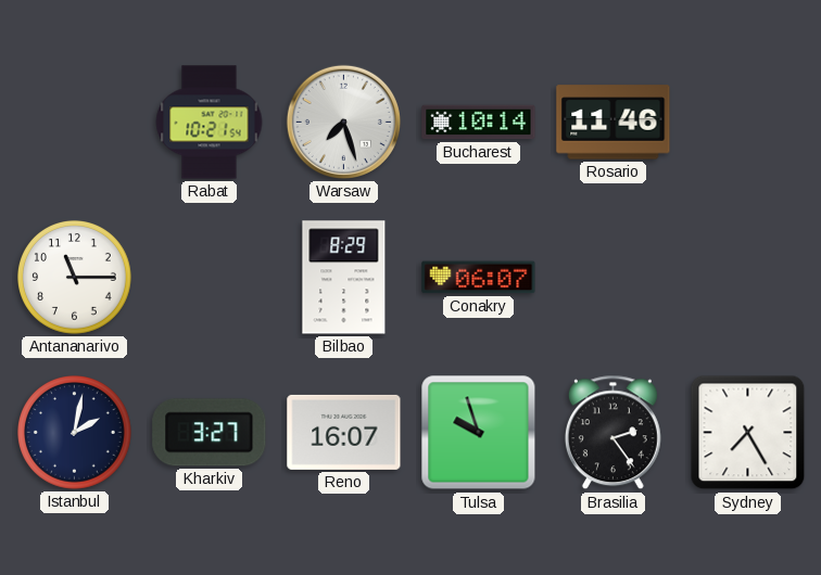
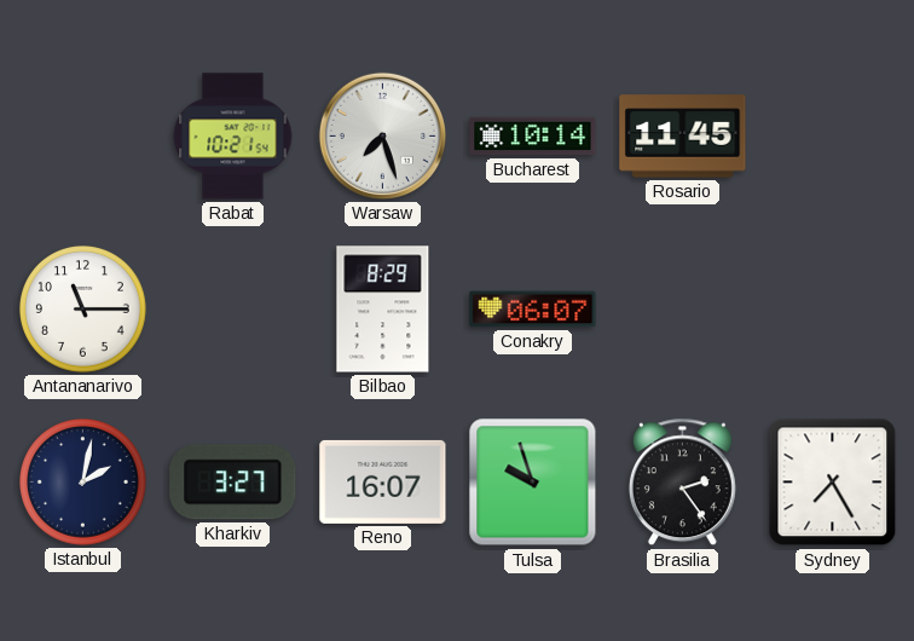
Rosario: 11:46 -> 11:45
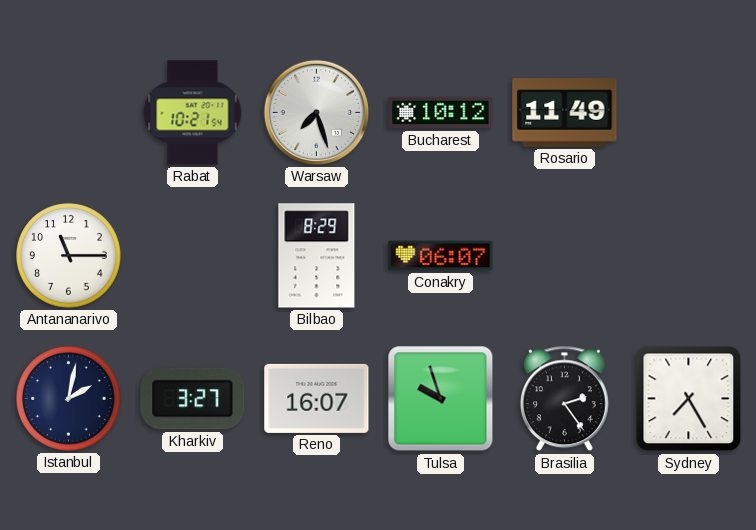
Bucharest: 10:14 -> 10:12
Rosario: 11:45 -> 11:49
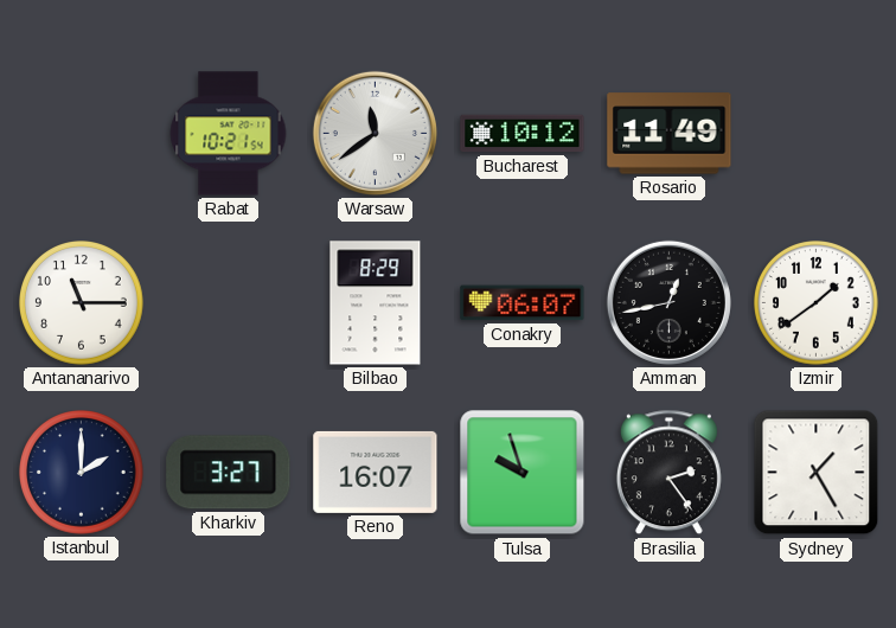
Warsaw: 7:27 -> 11:39
Amman: none -> 12:43
Izmir: none -> 1:39
Istanbul: 2:02 -> 2:00
Sydney: 7:25 -> 1:25
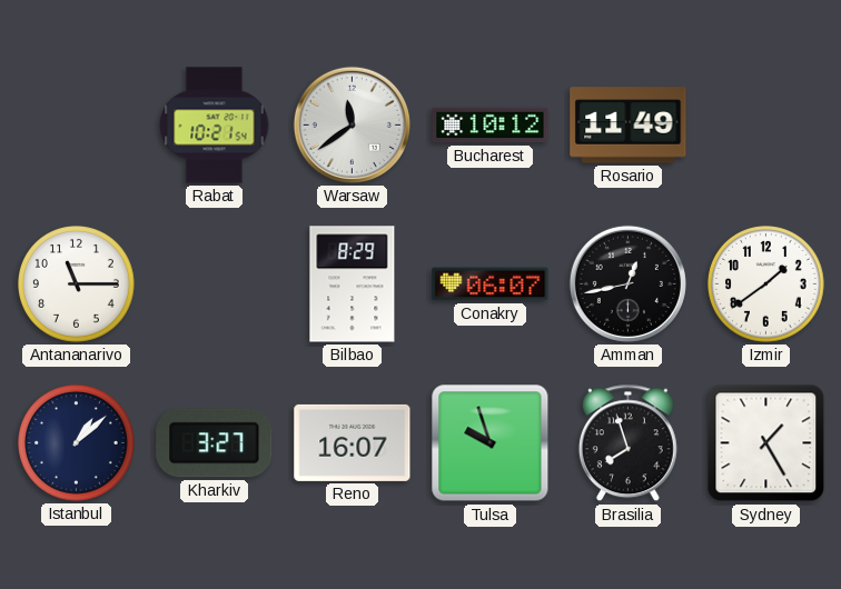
Istanbul: 2:00 -> 1:08
Brasilia: 2:24 -> 7:57
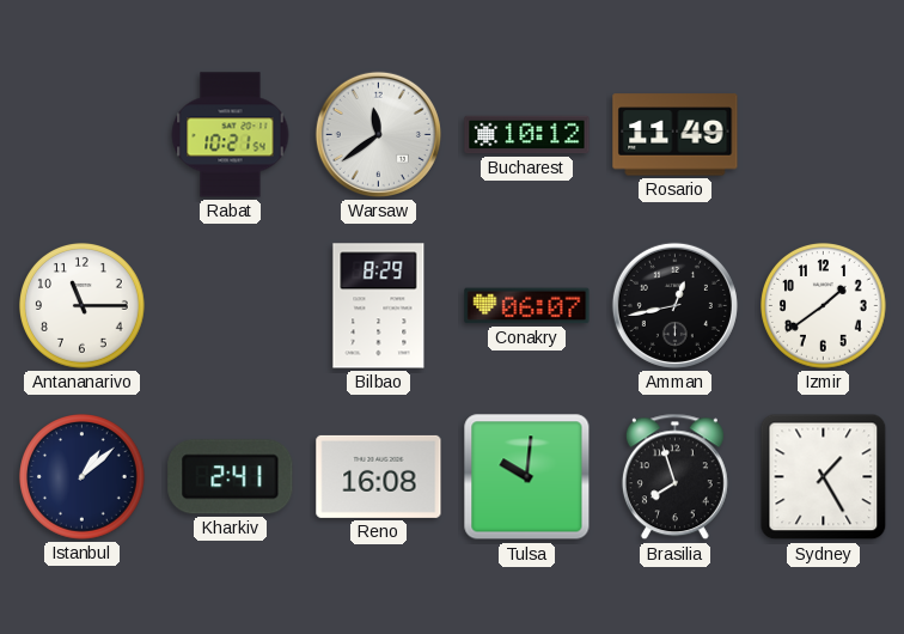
Kharkiv: 3:27 -> 2:41
Reno: 16:07 -> 16:08
Tulsa: 9:57 -> 10:01
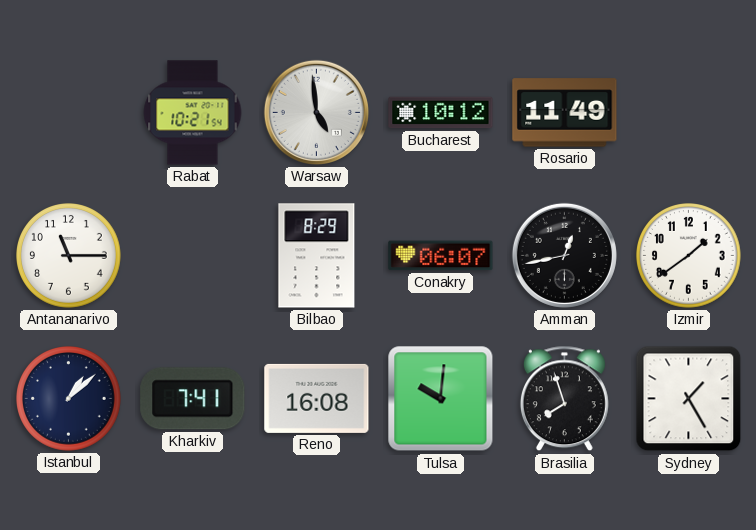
Warsaw: 11:39 -> 4:59
Kharkiv: 2:41 -> 7:41
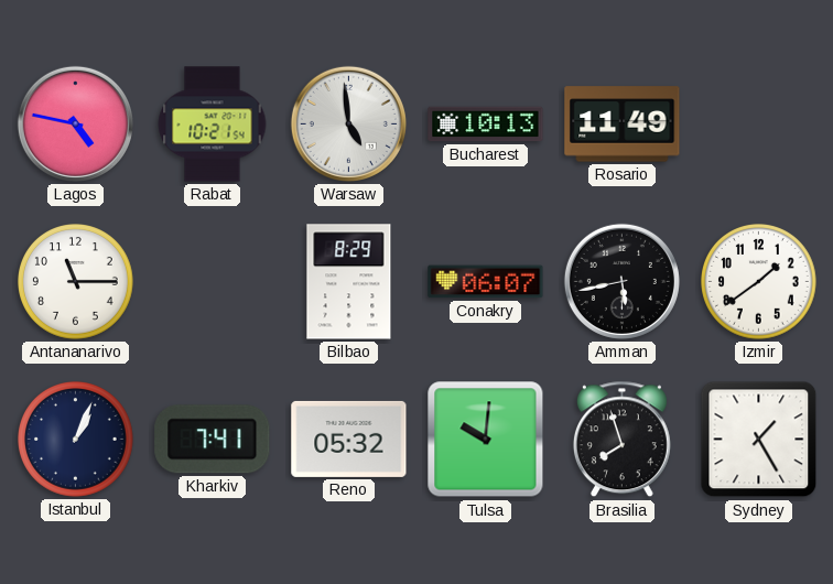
Lagos: none -> 4:47
Bucharest: 10:12 -> 10:13
Amman: 12:43 -> 5:43
Istanbul: 1:08 -> 1:04
Reno: 16:08 -> 05:32
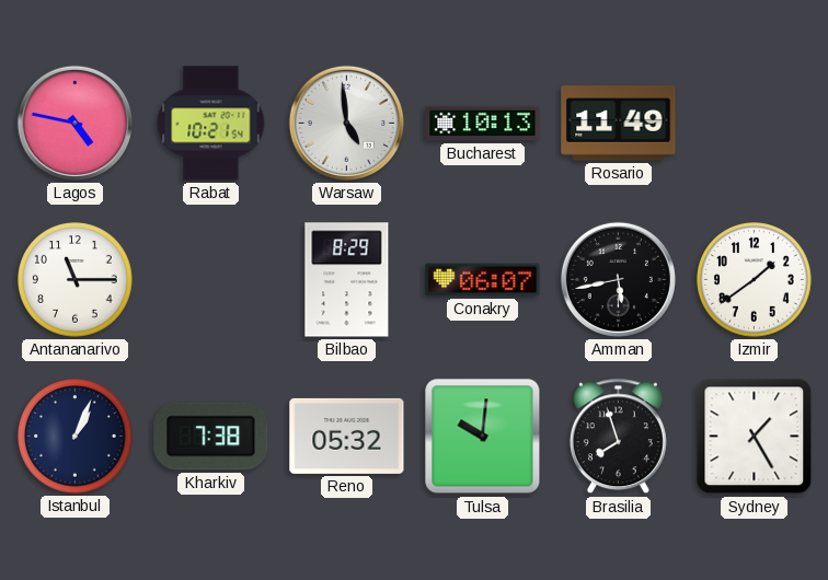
Kharkiv: 7:41 -> 7:38
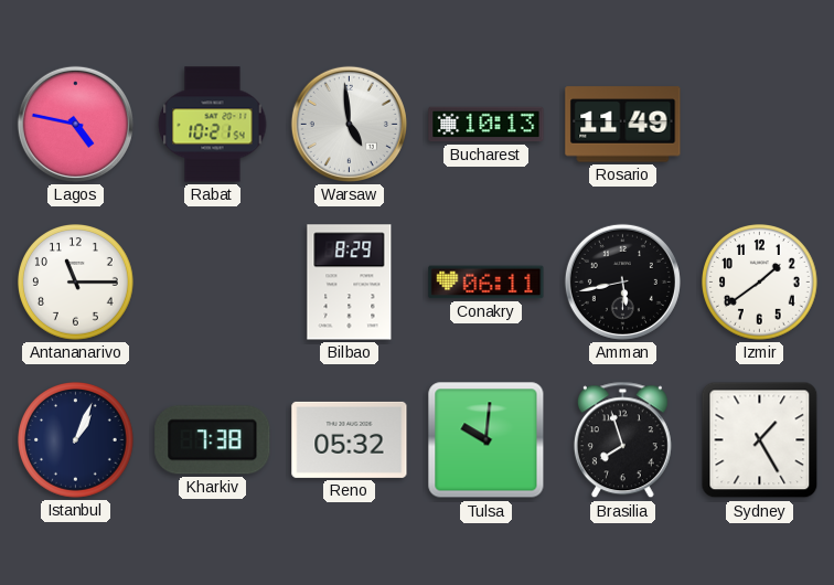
Conakry: 06:07 -> 06:11
